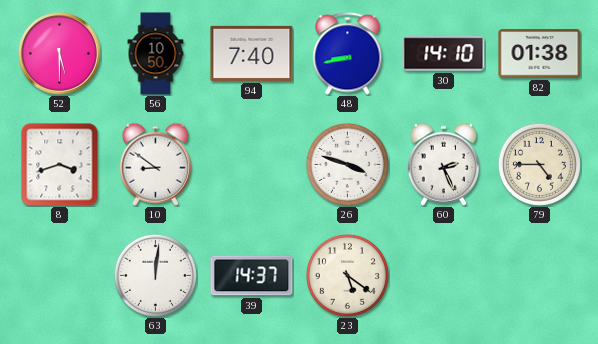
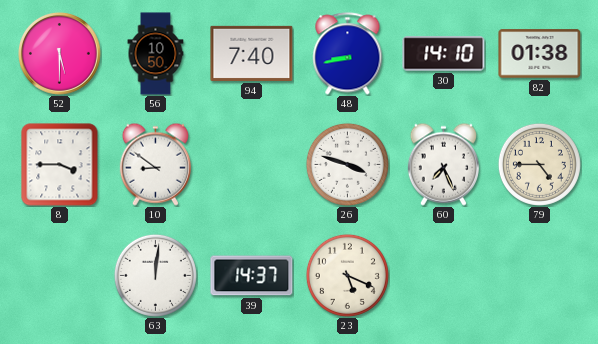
8: 3:42 -> 3:45
60: 2:26 -> 7:26
23: 5:21 -> 5:19
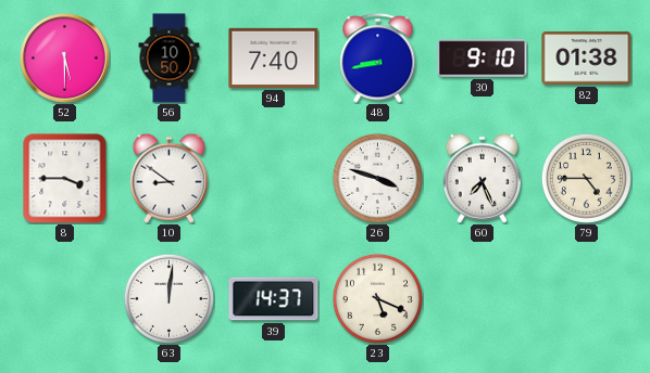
30: 14:10 -> 9:10
